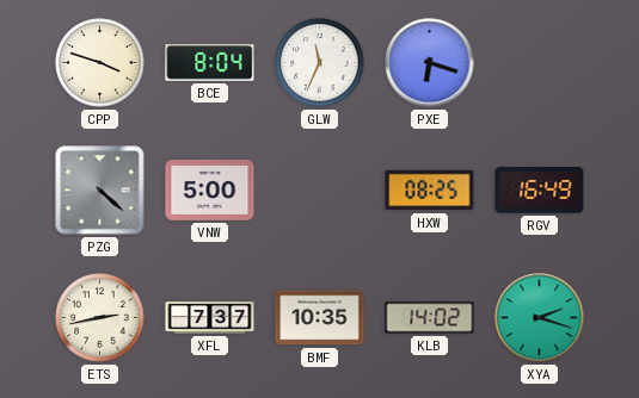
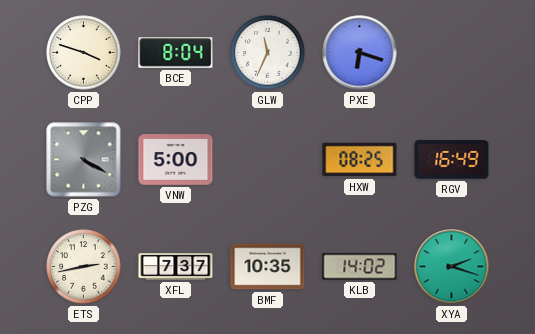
PZG: 4:22 -> 4:20
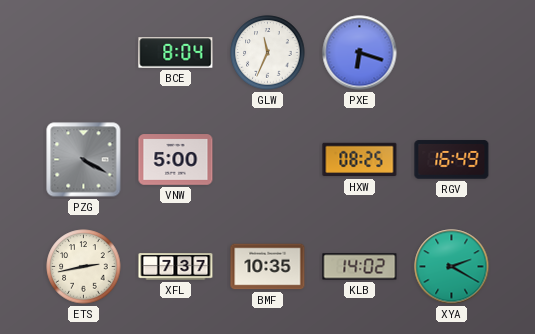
CPP: 3:48 -> none
XYA: 2:18 -> 2:20
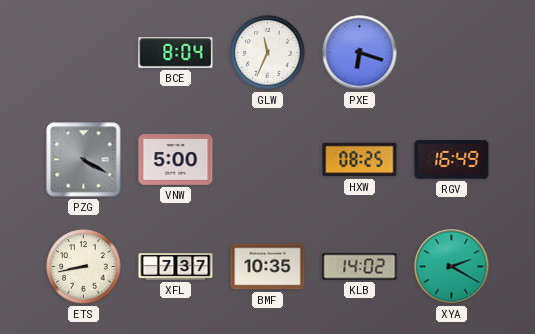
ETS: 2:43 -> 8:43
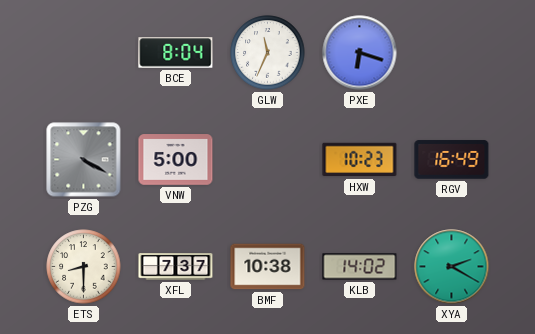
HXW: 08:25 -> 10:23
ETS: 8:43 -> 8:30
BMF: 10:35 -> 10:38
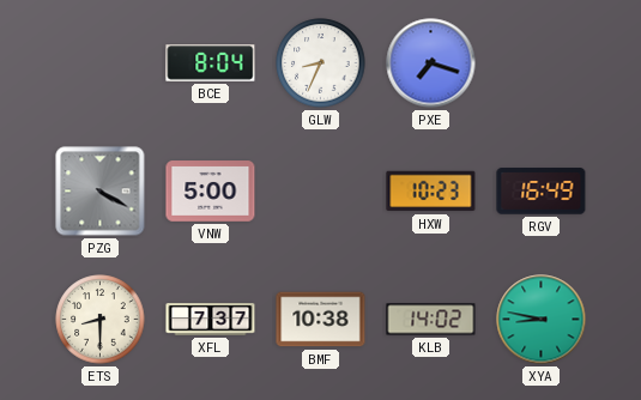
GLW: 11:34 -> 8:34
PXE: 6:18 -> 7:18
XYA: 2:20 -> 8:47
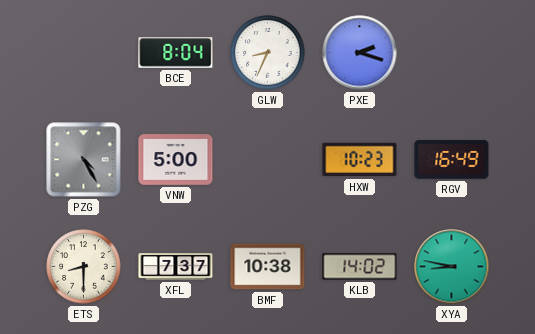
PXE: 7:18 -> 2:18
PZG: 4:20 -> 4:25
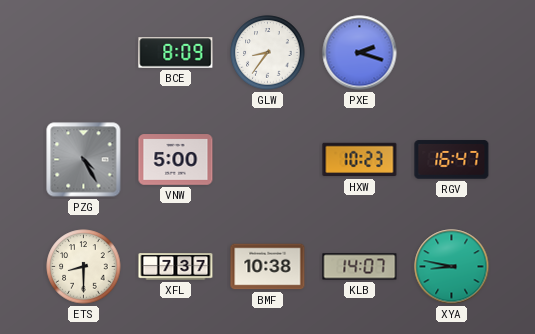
BCE: 8:04 -> 8:09
GLW: 8:34 -> 8:36
RGV: 16:49 -> 16:47
KLB: 14:02 -> 14:07
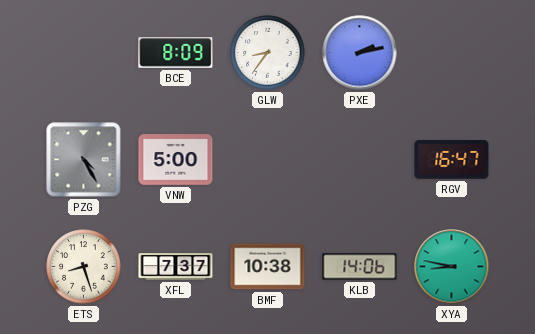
PXE: 2:18 -> 2:13
HXW: 10:23 -> none
ETS: 8:30 -> 8:27
KLB: 14:07 -> 14:06
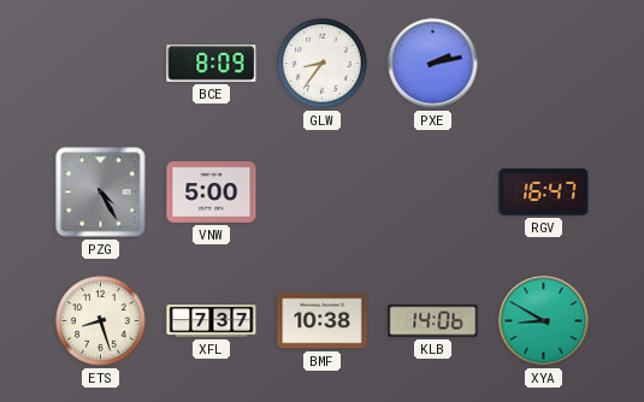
XYA: 8:47 -> 8:50
